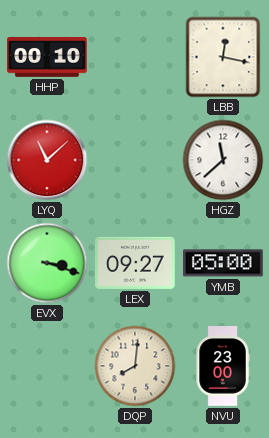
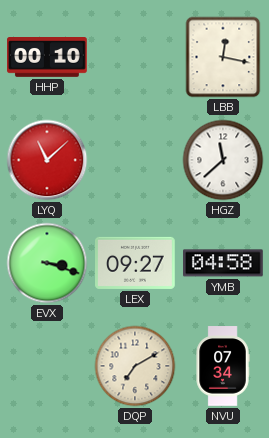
YMB: 05:00 -> 04:58
DQP: 8:01 -> 7:10
NVU: 23:00 -> 07:34
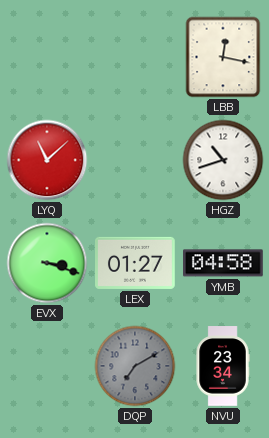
HHP: 00:10 -> none
HGZ: 11:38 -> 10:42
LEX: 09:27 -> 01:27
DQP dial: cream -> grey
NVU: 07:34 -> 23:34
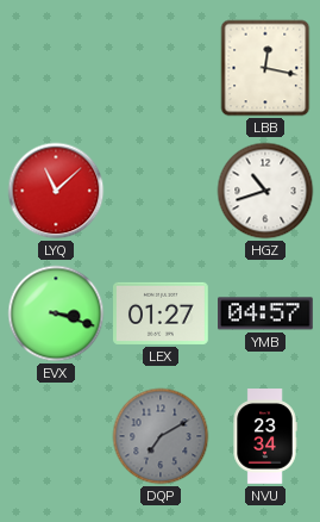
YMB: 04:58 -> 04:57
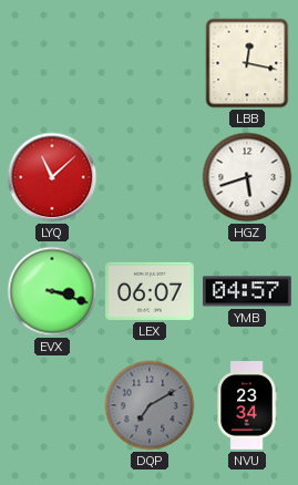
HGZ: 10:42 -> 5:42
LEX: 01:27 -> 06:07
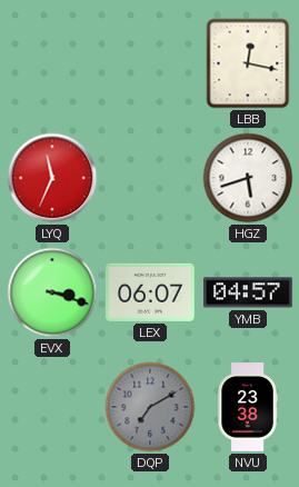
LYQ: 11:08 -> 11:34
NVU: 23:34 -> 23:38
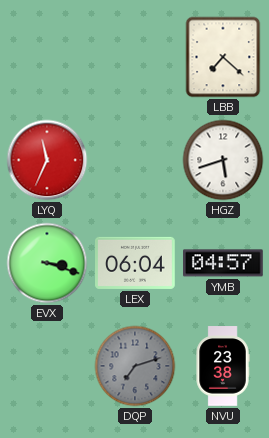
LBB: 12:17 -> 7:22
LEX: 06:07 -> 06:04
DQP: 7:10 -> 7:12
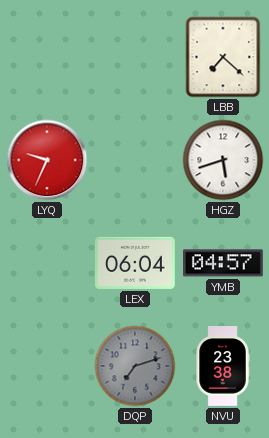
LYQ: 11:34 -> 9:34
EVX: 3:18 -> none
